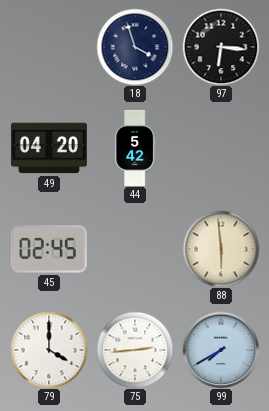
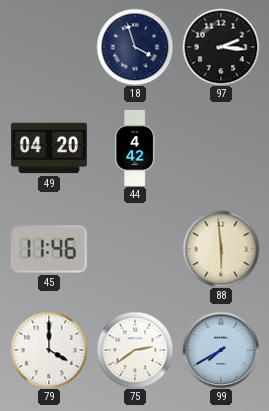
97: 6:16 -> 2:16
44: 5:42 -> 4:42
45: 02:45 -> 11:46
75: 2:44 -> 2:39
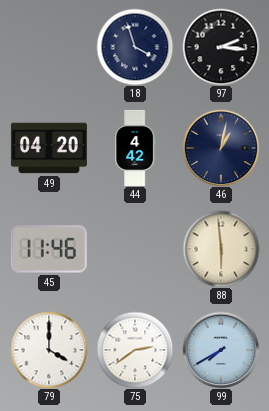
46: none -> 1:02
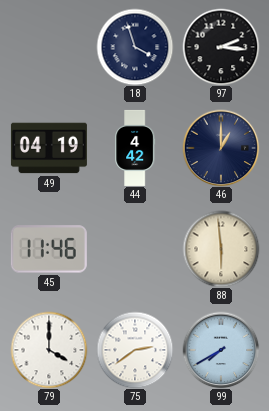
49: 04:20 -> 04:19
46: 1:02 -> 1:00
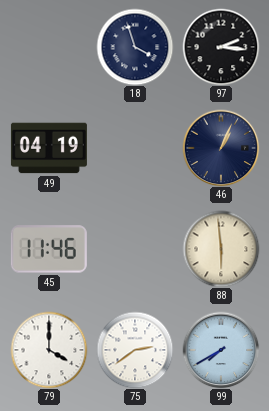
44: 4:42 -> none
46: 1:00 -> 1:04
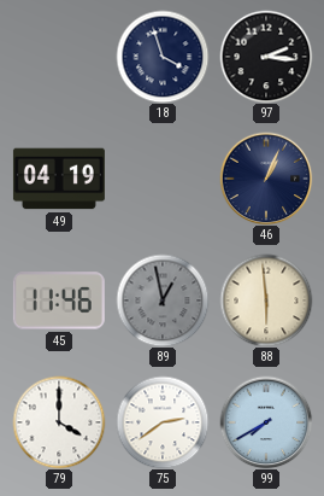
89: none -> 12:58
